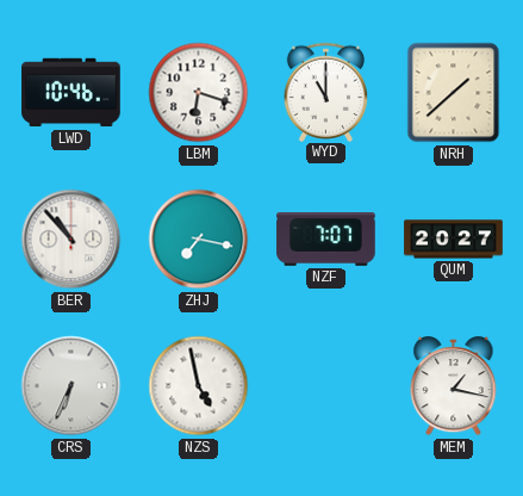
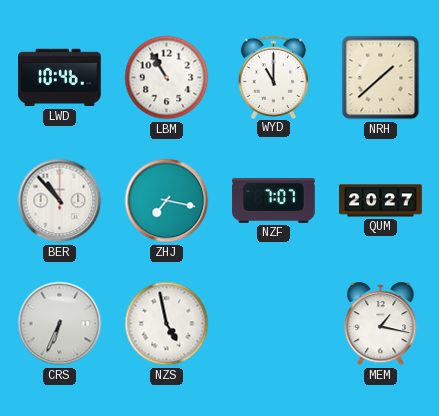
LBM: 6:18 -> 10:55
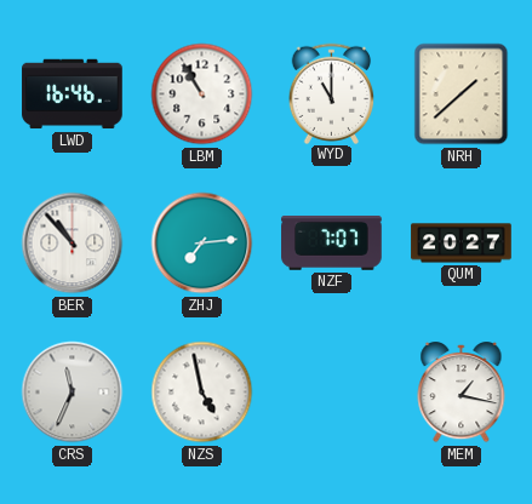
LWD: 10:46 -> 16:46
ZHJ: 7:17 -> 7:14
CRS: 6:34 -> 11:34
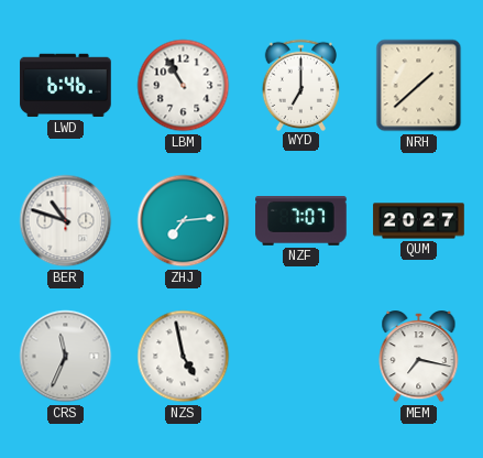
LWD: 16:46 -> 6:46
WYD: 11:00 -> 7:00
BER: 10:53 -> 10:48
MEM: 1:17 -> 7:17
